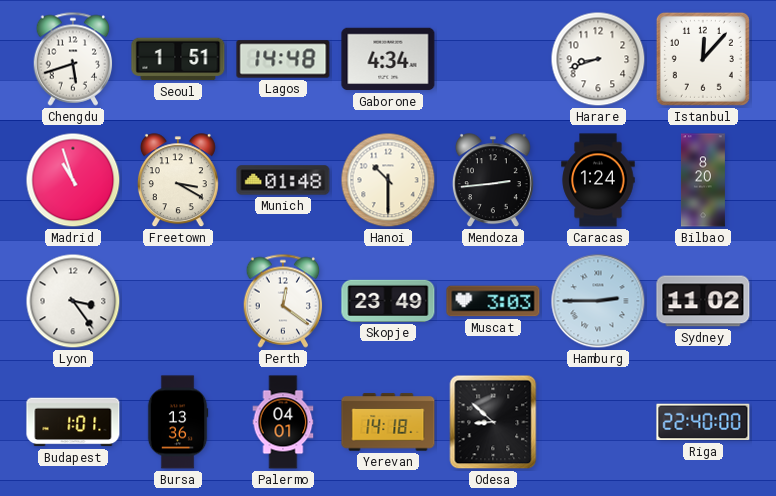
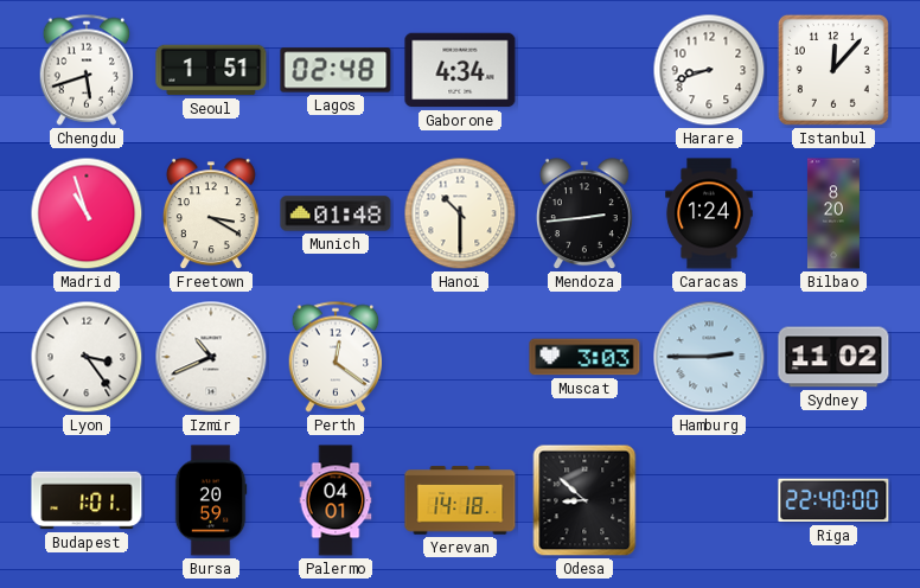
Lagos: 14:48 -> 02:48
Izmir: none -> 10:41
Skopje: 23:49 -> none
Bursa: 13:36 -> 20:59
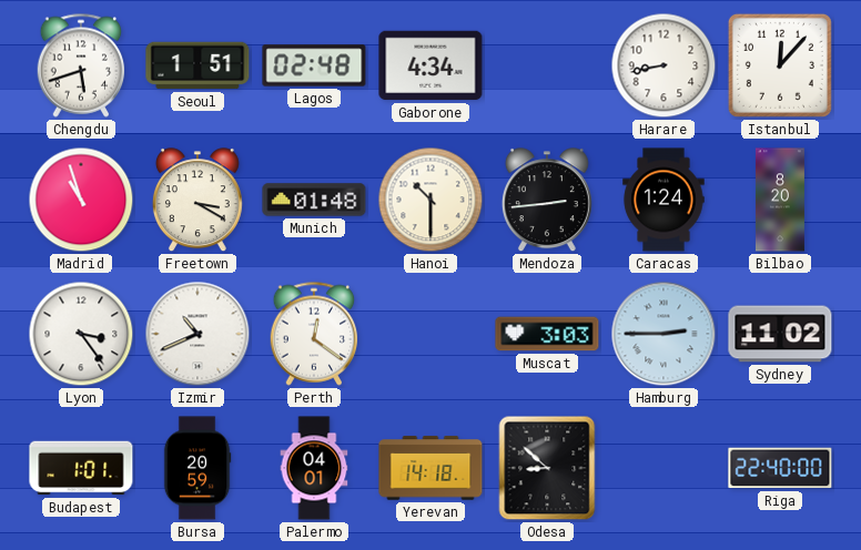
Harare: 8:42 -> 8:43
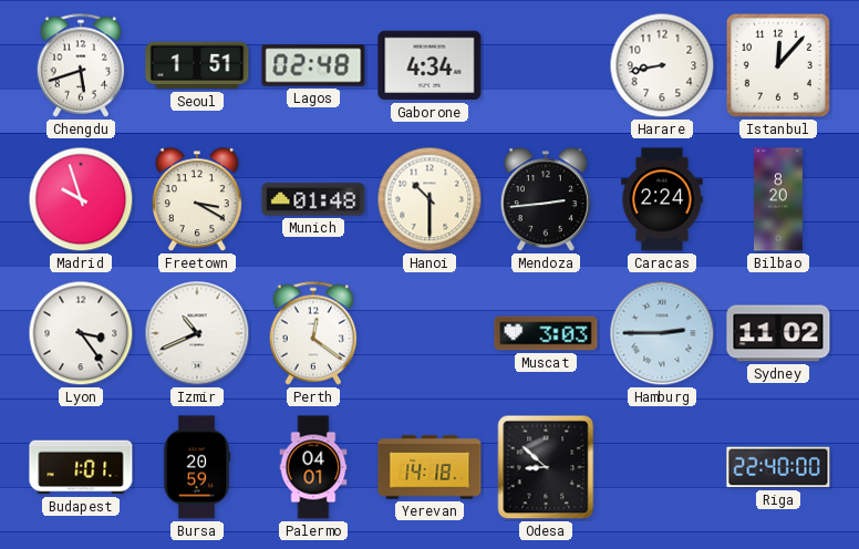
Madrid: 10:57 -> 9:57
Caracas: 1:24 -> 2:24
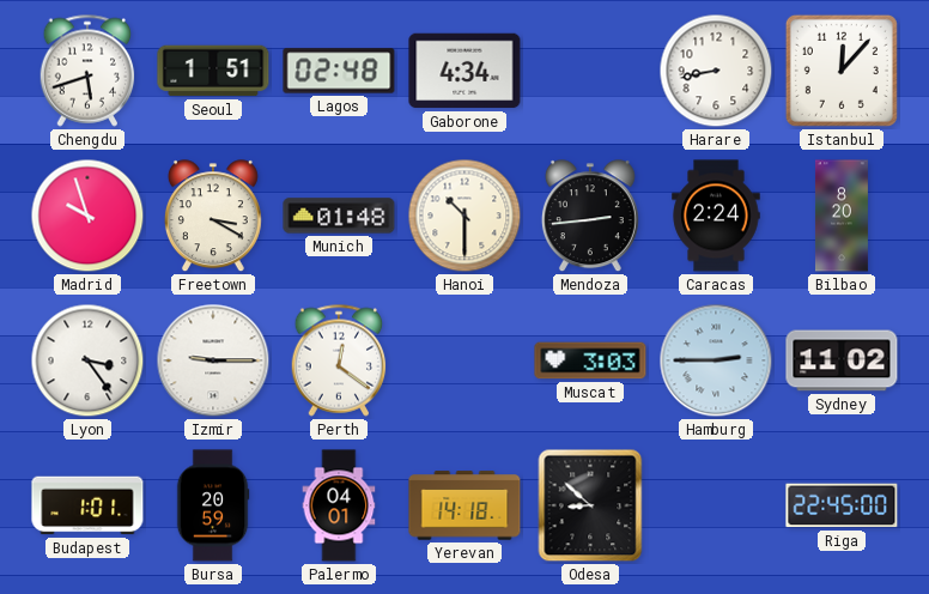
Izmir: 10:41 -> 9:15
Riga: 22:40 -> 22:45
